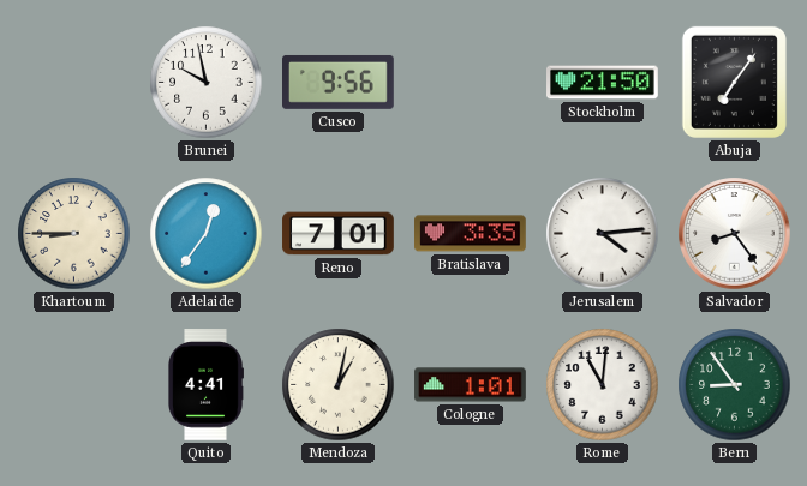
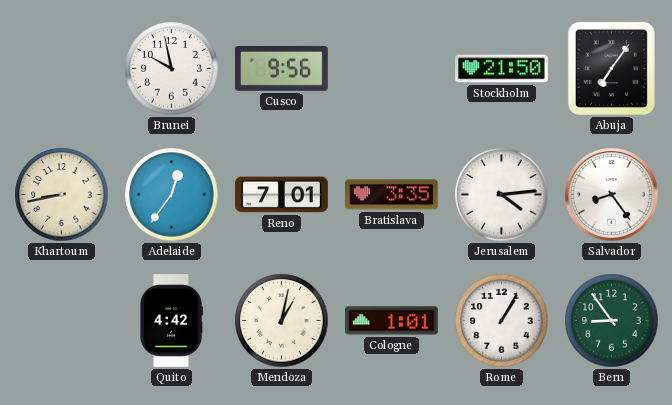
Khartoum: 8:45 -> 8:43
Quito: 4:41 -> 4:42
Rome: 11:01 -> 1:05
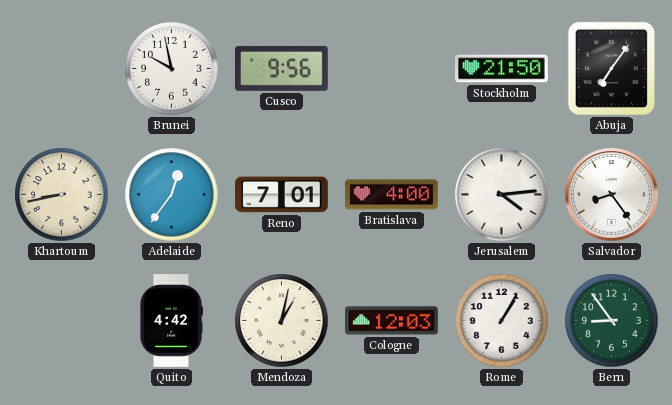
Bratislava: 3:35 -> 4:00
Cologne: 1:01 -> 12:03
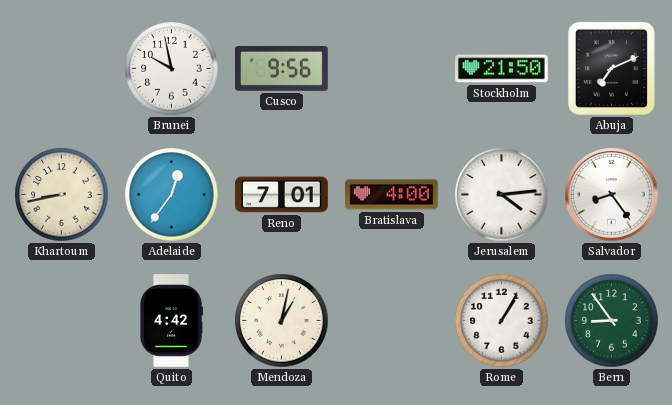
Abuja: 7:06 -> 7:11
Cologne: 12:03 -> none
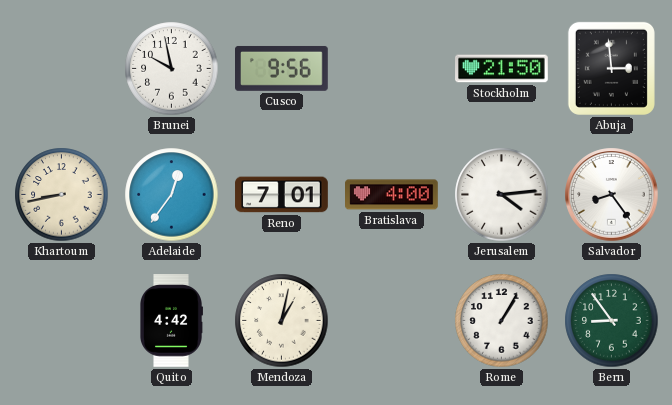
Abuja: 7:11 -> 2:59
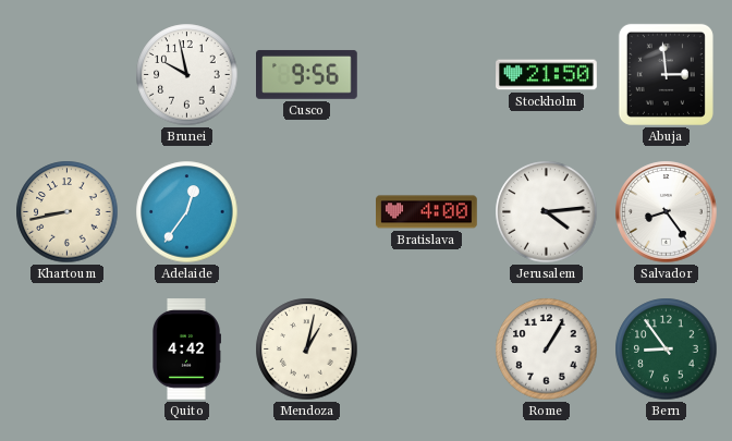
Reno: 7:01 -> none
